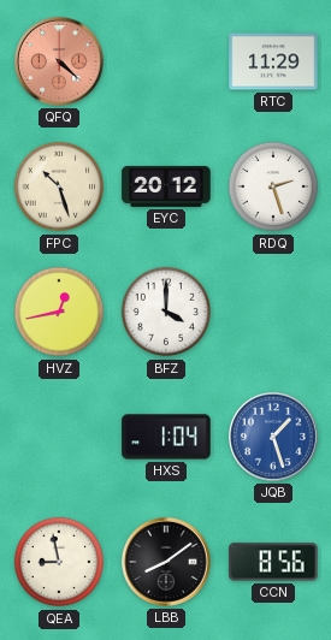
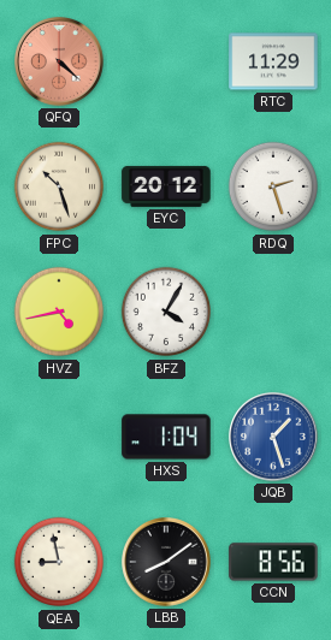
HVZ: 12:43 -> 4:43
BFZ: 4:00 -> 4:05
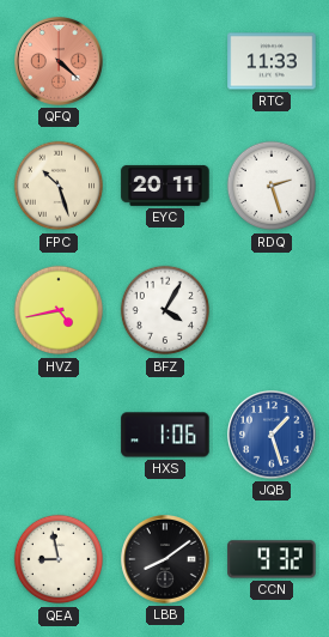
RTC: 11:29 -> 11:33
EYC: 20:12 -> 20:11
HXS: 1:04 -> 1:06
CCN: 8:56 -> 9:32
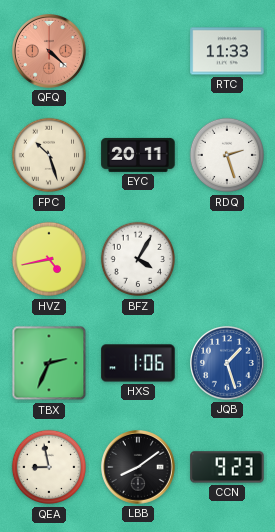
TBX: none -> 2:34
CCN: 9:32 -> 9:23
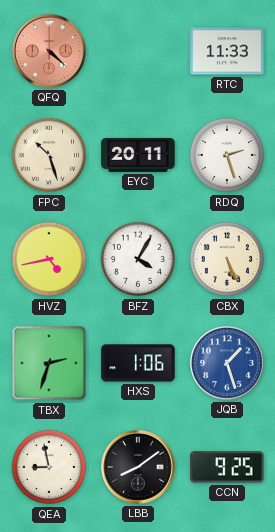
CBX: none -> 5:26
TBX: 2:34 -> 2:33
CCN: 9:23 -> 9:25
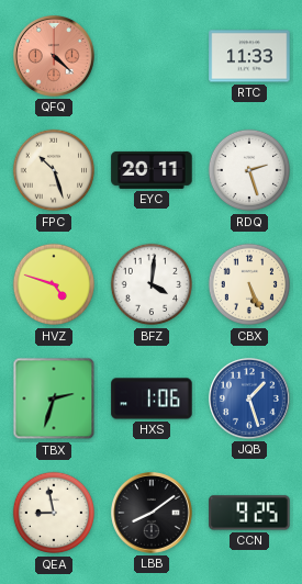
HVZ: 4:43 -> 4:48
BFZ: 4:05 -> 4:01
